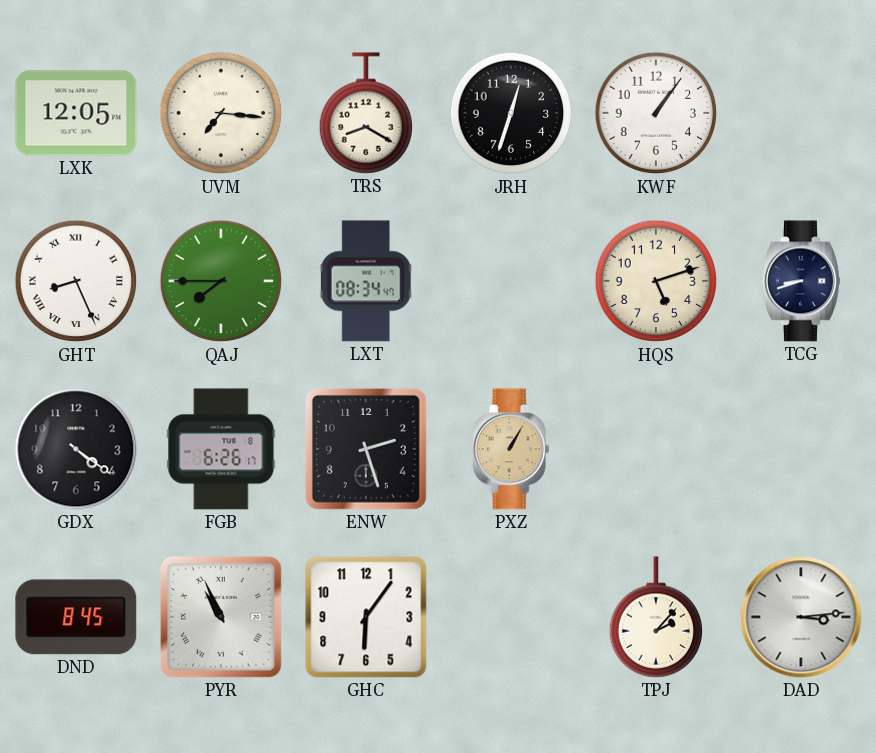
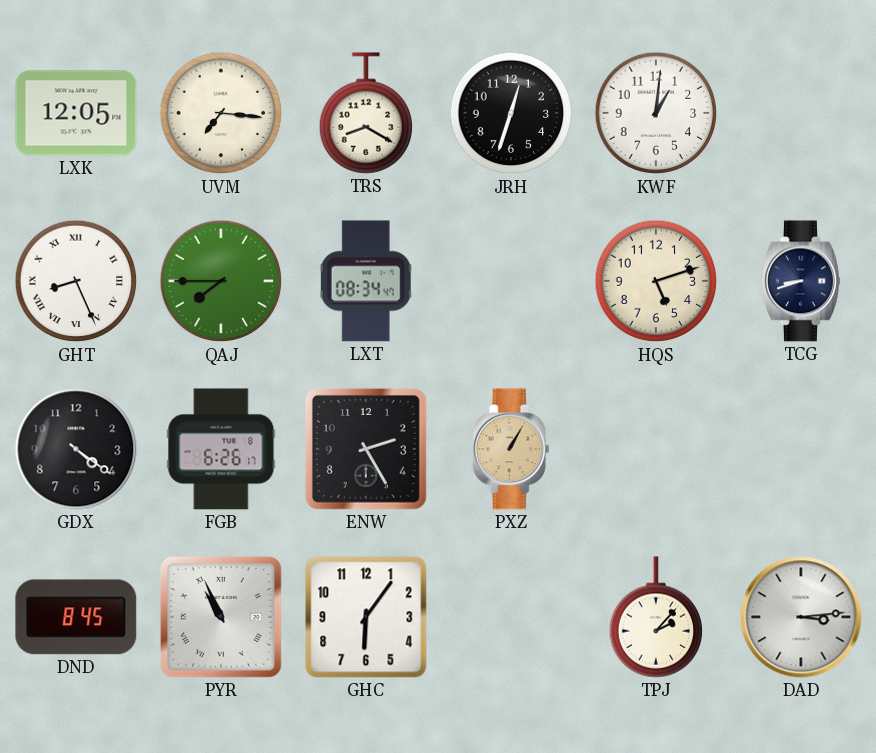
KWF: 1:06 -> 1:01
ENW: 2:27 -> 2:25
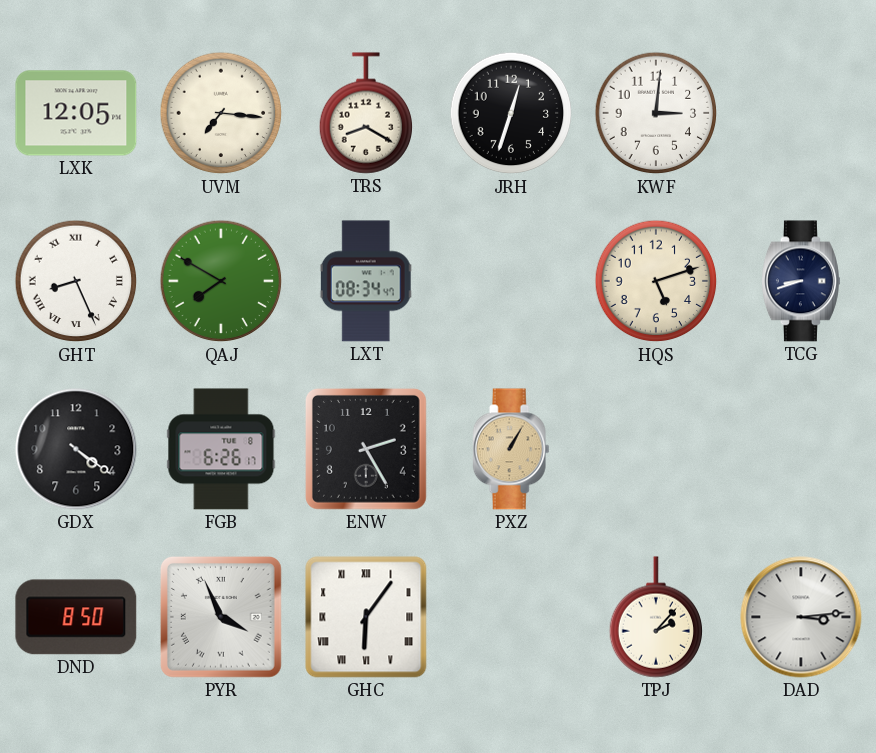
KWF: 1:01 -> 3:01
QAJ: 7:45 -> 7:50
DND: 8:45 -> 8:50
PYR: 10:56 -> 3:56
GHC numerals: Arabic -> Roman
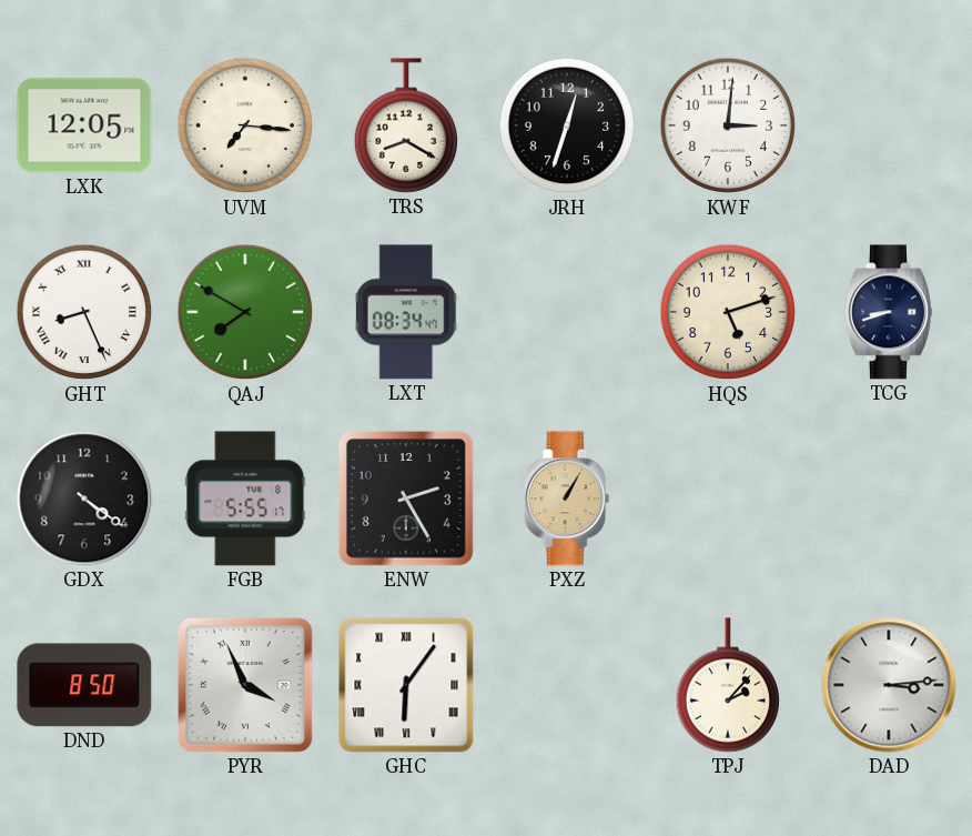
FGB: 6:26 -> 5:55
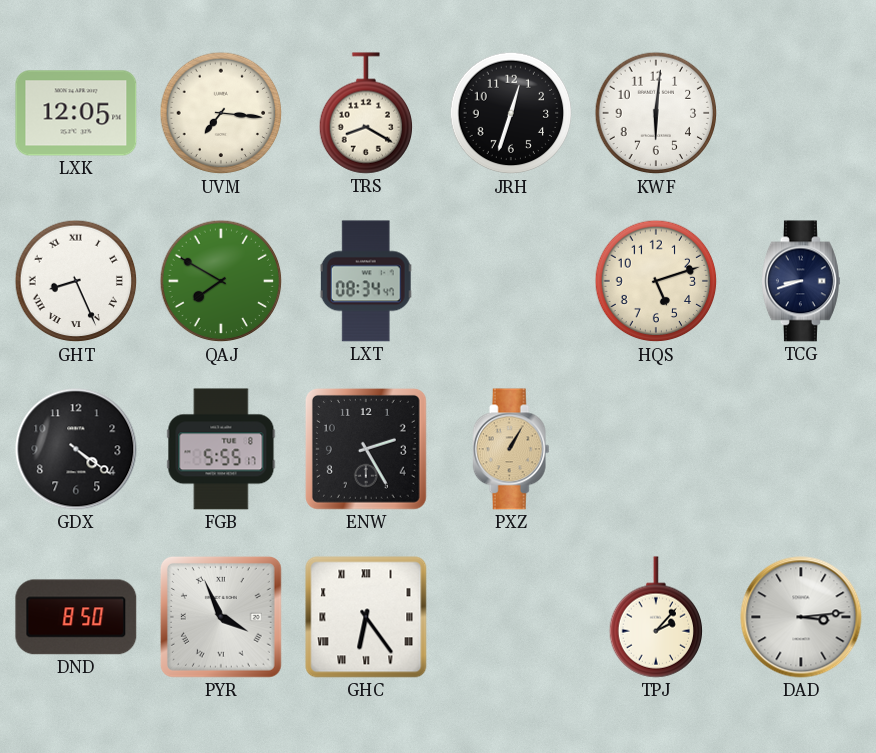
KWF: 3:01 -> 6:01
GHC: 6:06 -> 6:24
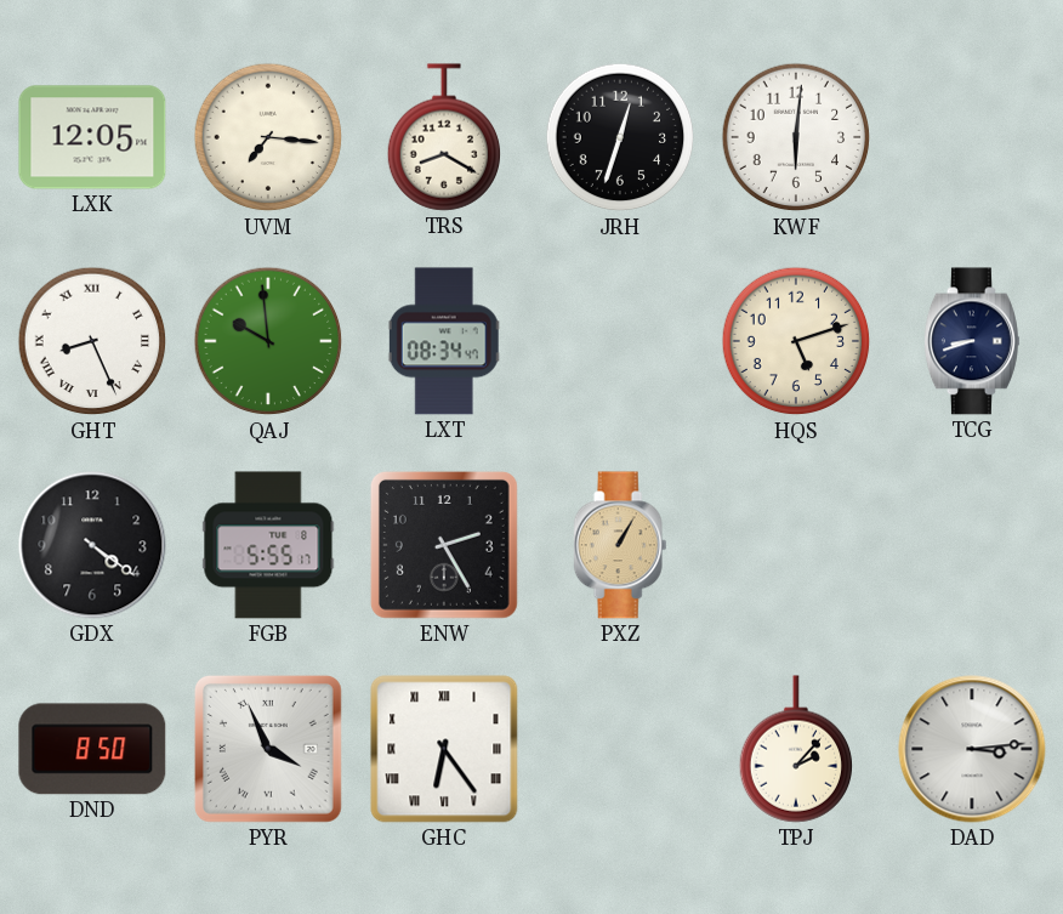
QAJ: 7:50 -> 9:59
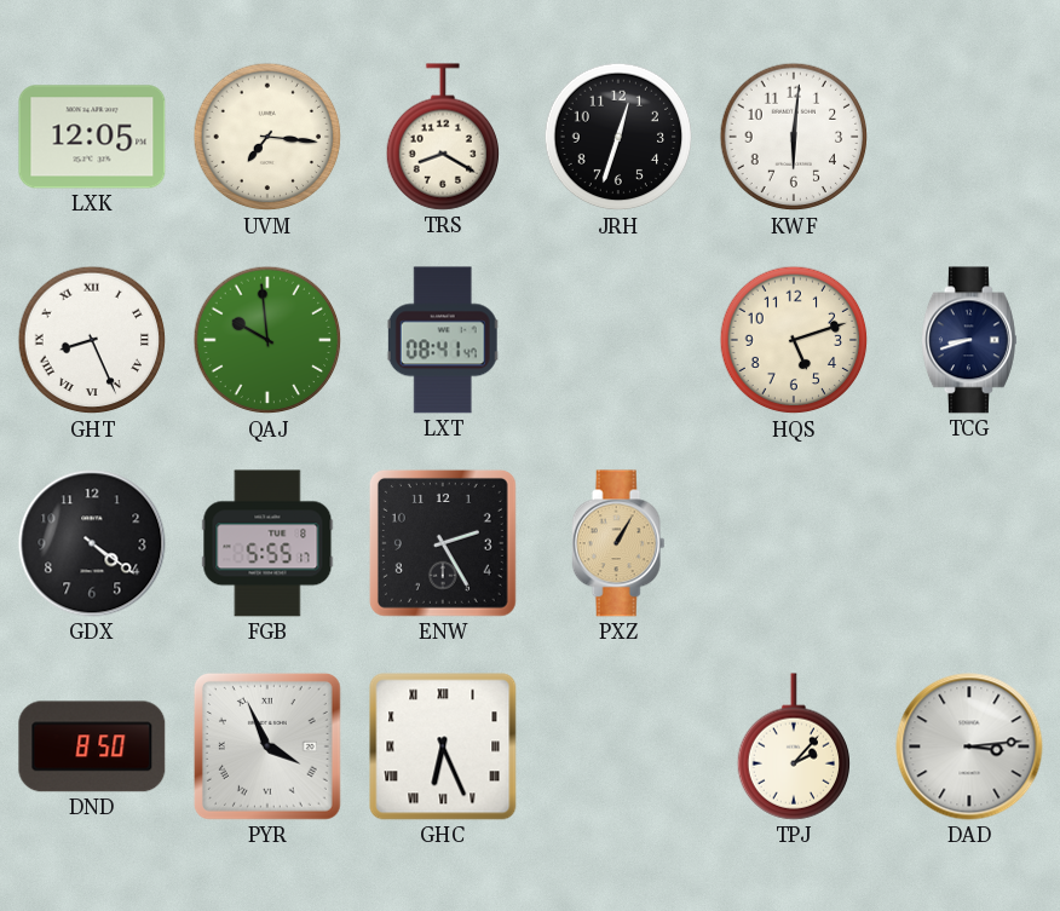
LXT: 08:34 -> 08:41
GHC: 6:24 -> 6:26
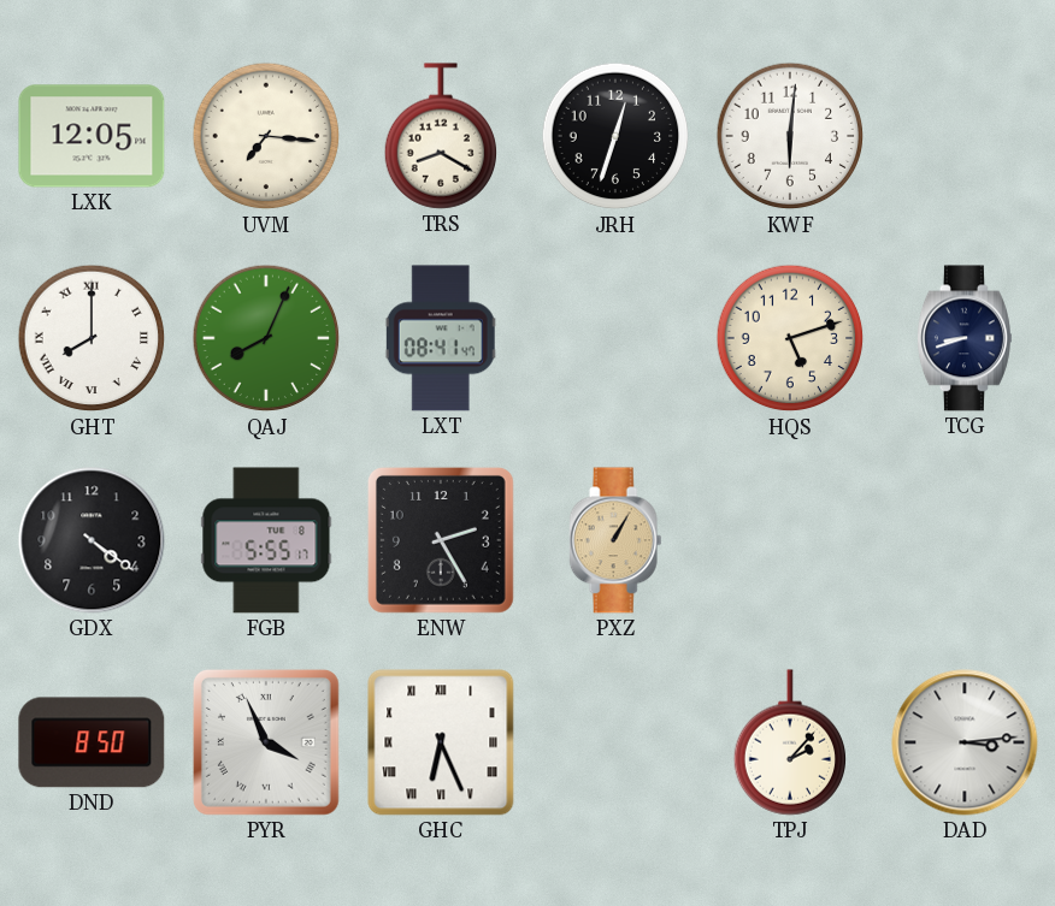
GHT: 8:26 -> 8:00
QAJ: 9:59 -> 8:04
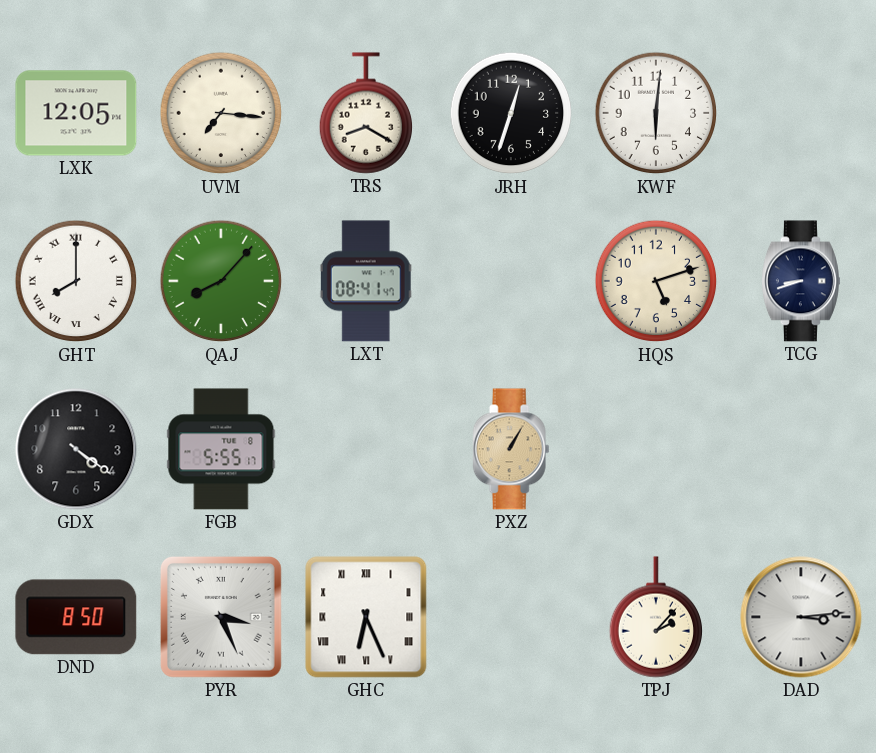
QAJ: 8:04 -> 8:07
ENW: 2:25 -> none
PYR: 3:56 -> 3:26
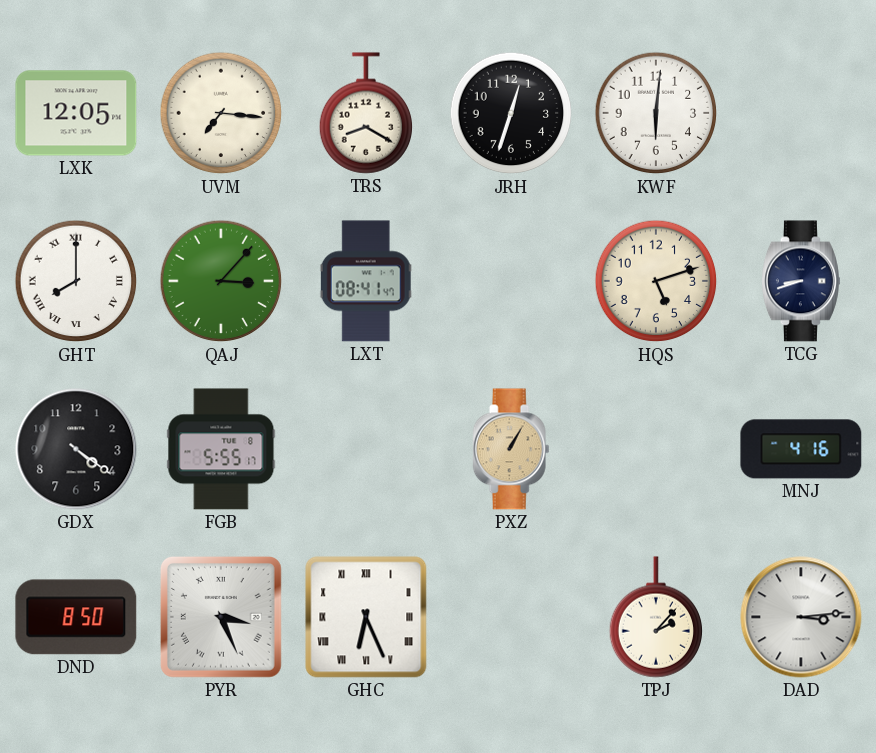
QAJ: 8:07 -> 3:07
MNJ: none -> 4:16
